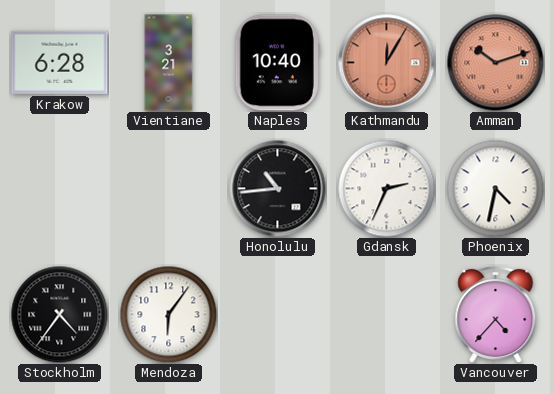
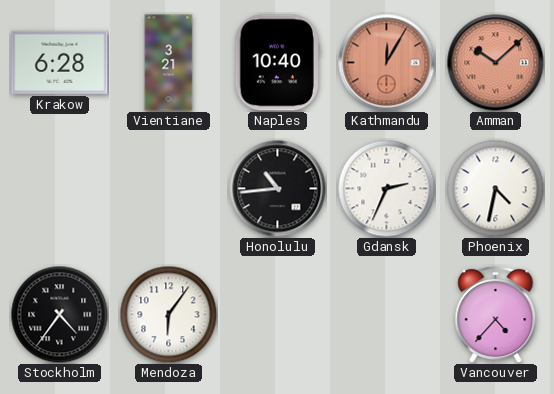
Amman: 10:12 -> 10:08
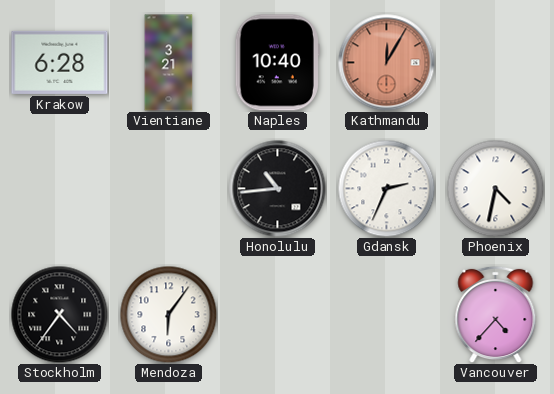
Amman: 10:08 -> none
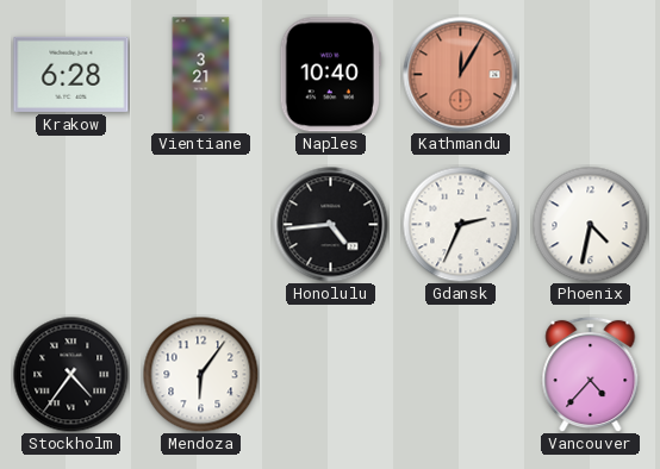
Honolulu: 10:44 -> 4:44
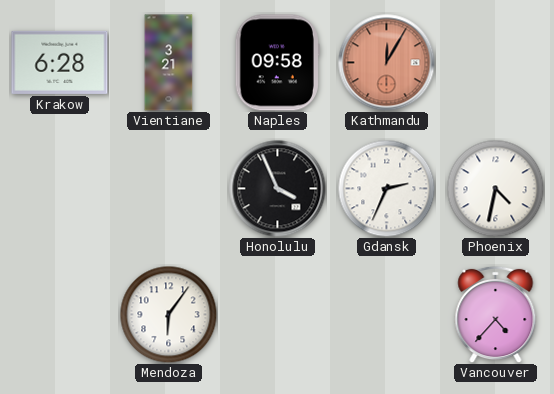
Naples: 10:40 -> 09:58
Honolulu: 4:44 -> 3:56
Stockholm: 4:36 -> none
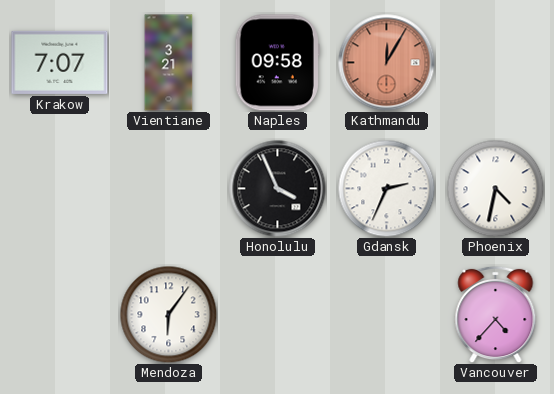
Krakow: 6:28 -> 7:07
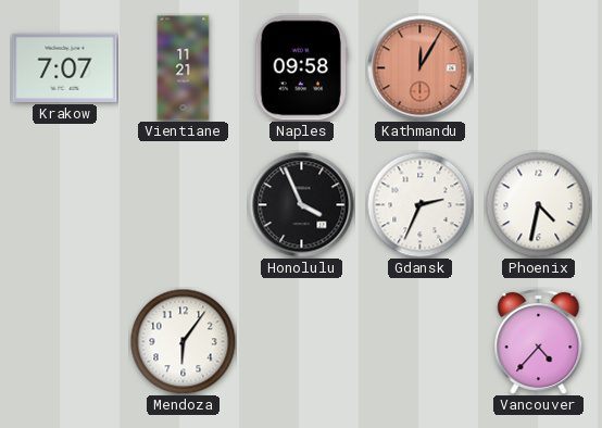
Vientiane: 3:21 -> 11:21
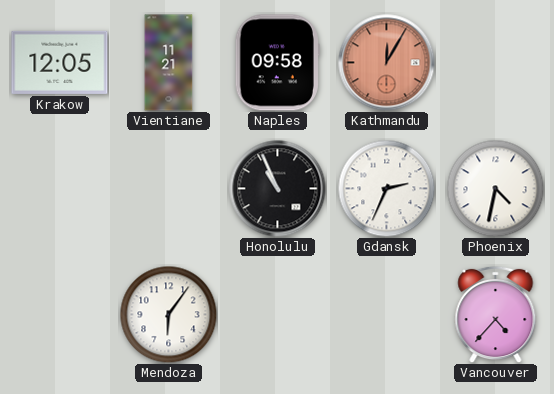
Krakow: 7:07 -> 12:05
Honolulu: 3:56 -> 10:56
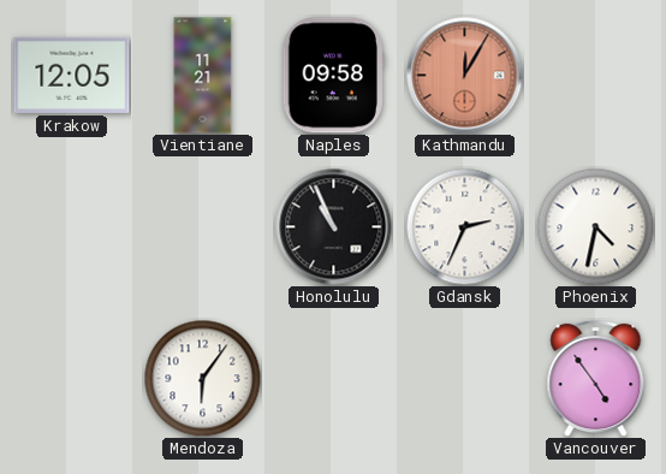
Vancouver: 4:37 -> 4:54
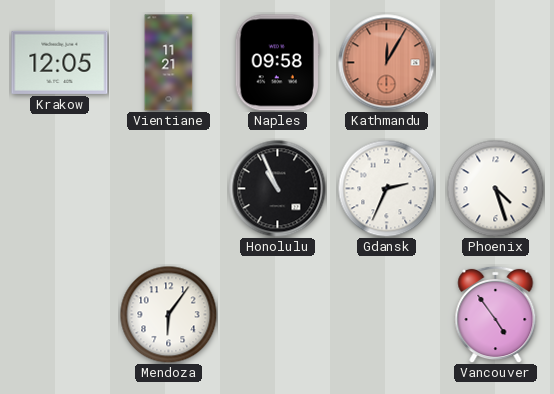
Phoenix: 4:32 -> 4:27
